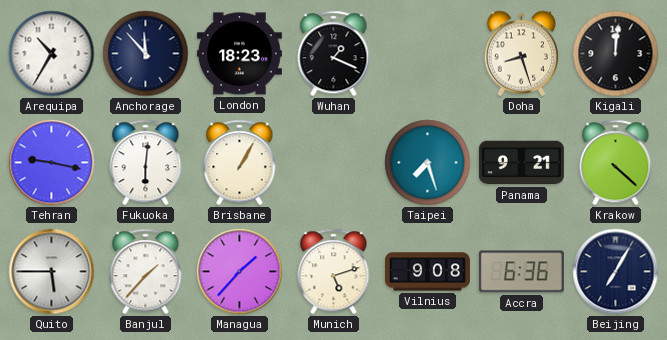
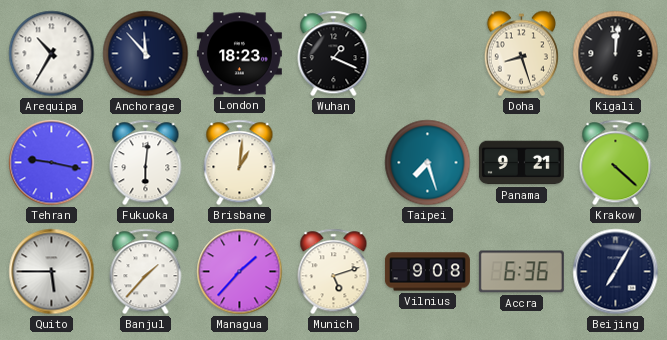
Brisbane: 1:05 -> 1:01
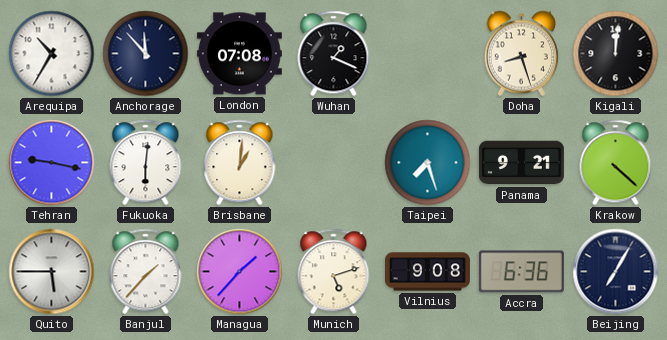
London: 18:23 -> 07:08
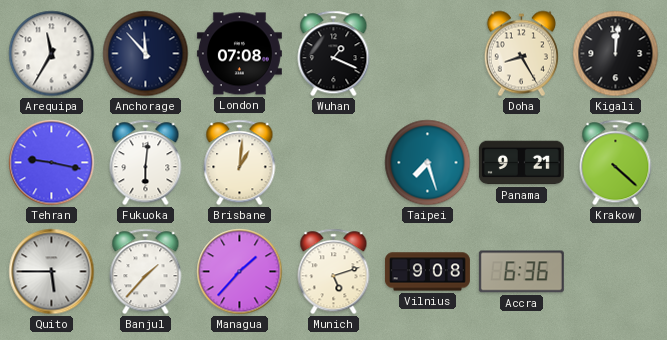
Arequipa: 10:35 -> 11:35
Doha: 8:27 -> 8:25
Beijing: 7:05 -> none
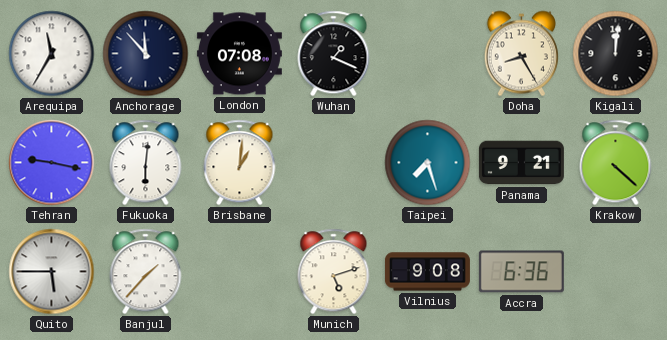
Managua: 1:37 -> none
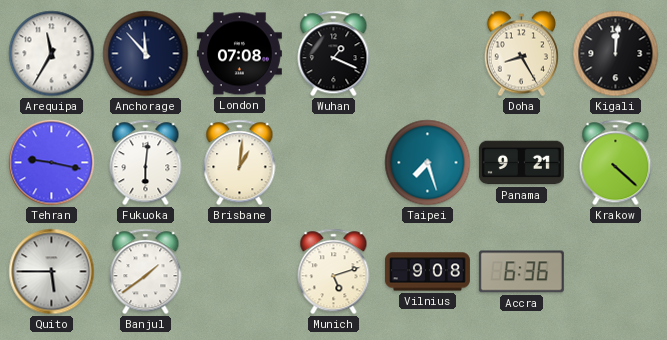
Banjul: 1:37 -> 1:39
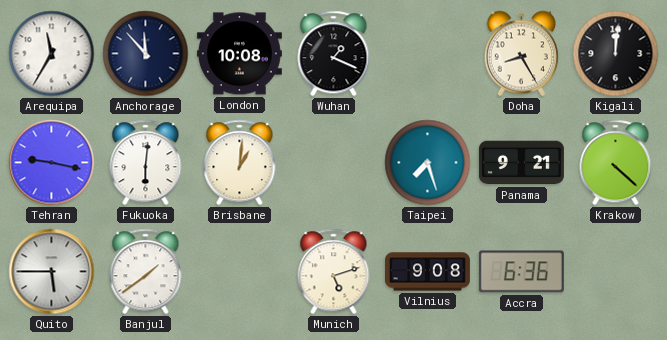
London: 07:08 -> 10:08
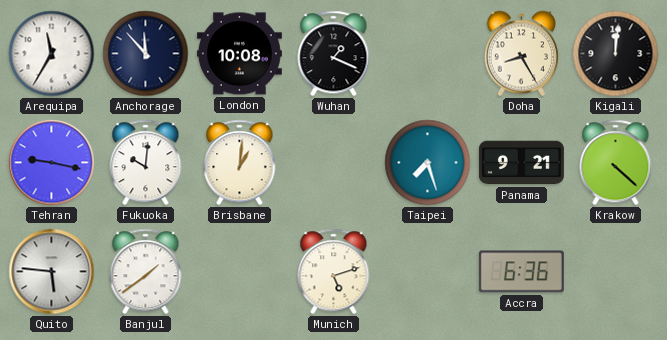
Fukuoka: 6:01 -> 10:01
Quito: 5:45 -> 5:46
Vilnius: 9:08 -> none
